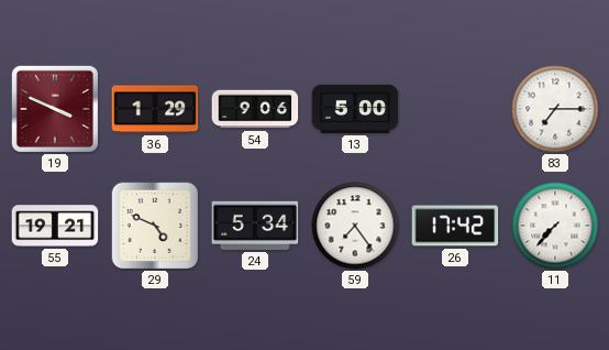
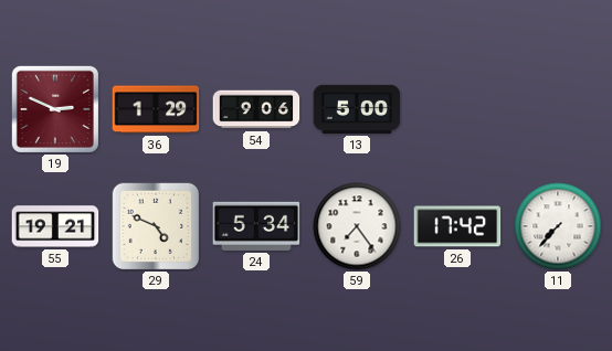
19: 3:49 -> 2:49
83: 7:15 -> none
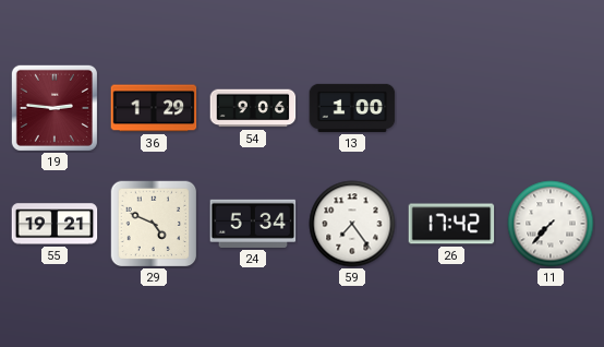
19: 2:49 -> 2:46
13: 5:00 -> 1:00
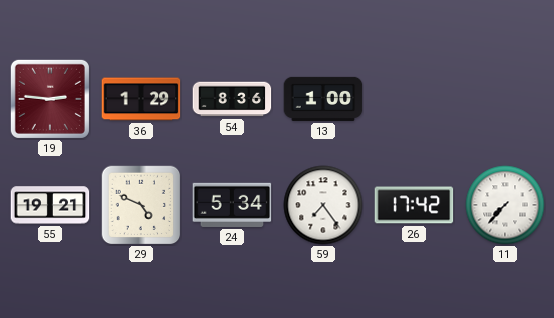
54: 9:06 -> 8:36
